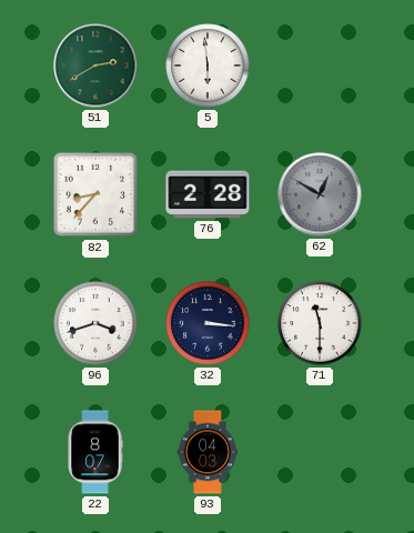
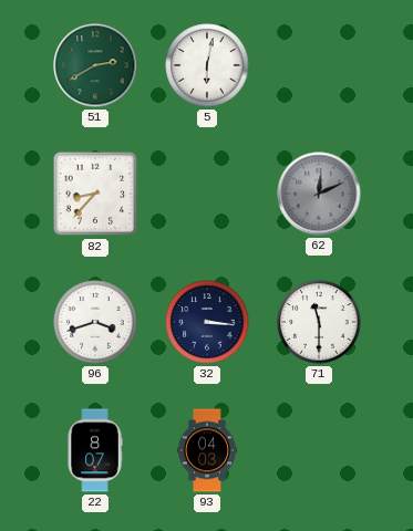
5: 5:59 -> 6:02
76: 2:28 -> none
62: 12:50 -> 12:11
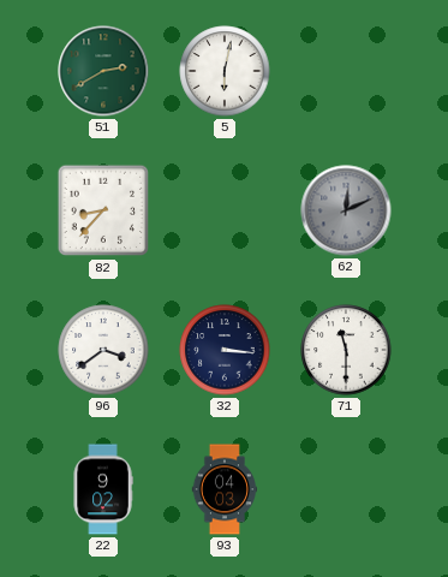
96: 3:42 -> 3:39
22: 8:07 -> 9:02
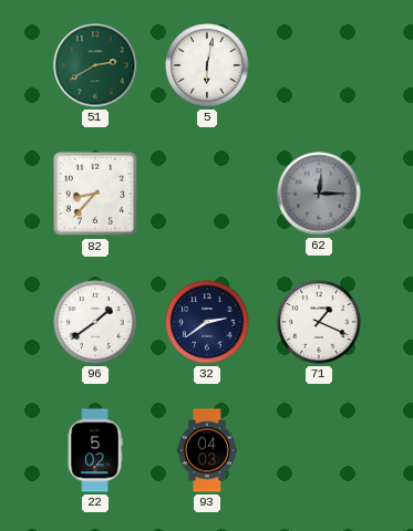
62: 12:11 -> 12:15
96: 3:39 -> 1:39
32: 3:16 -> 2:39
71: 11:30 -> 1:19
22: 9:02 -> 5:02
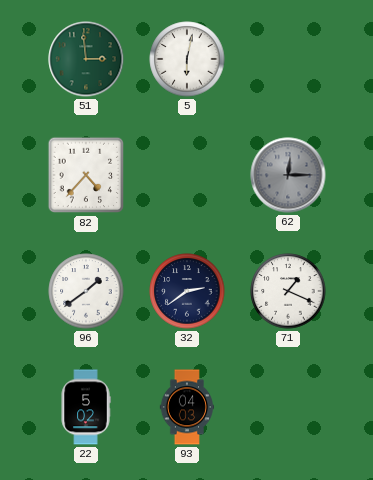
51: 2:40 -> 2:59
82: 8:37 -> 4:37
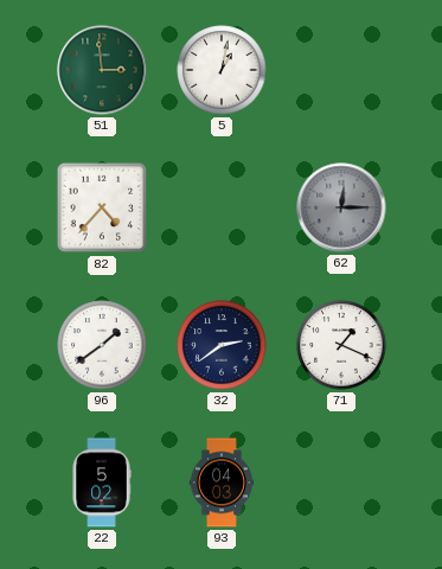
5: 6:02 -> 1:02
